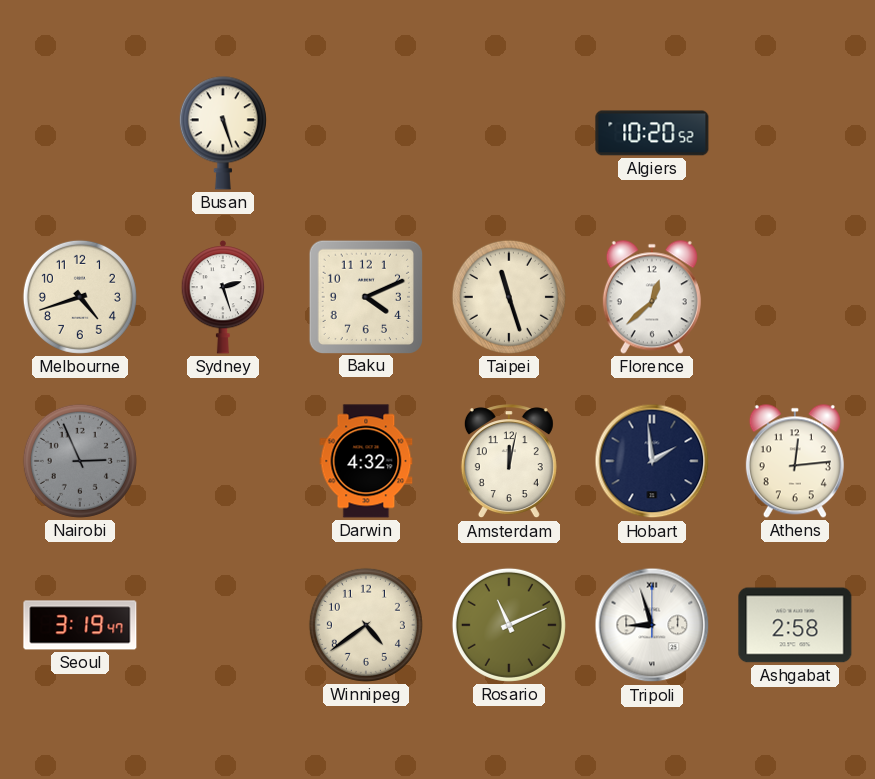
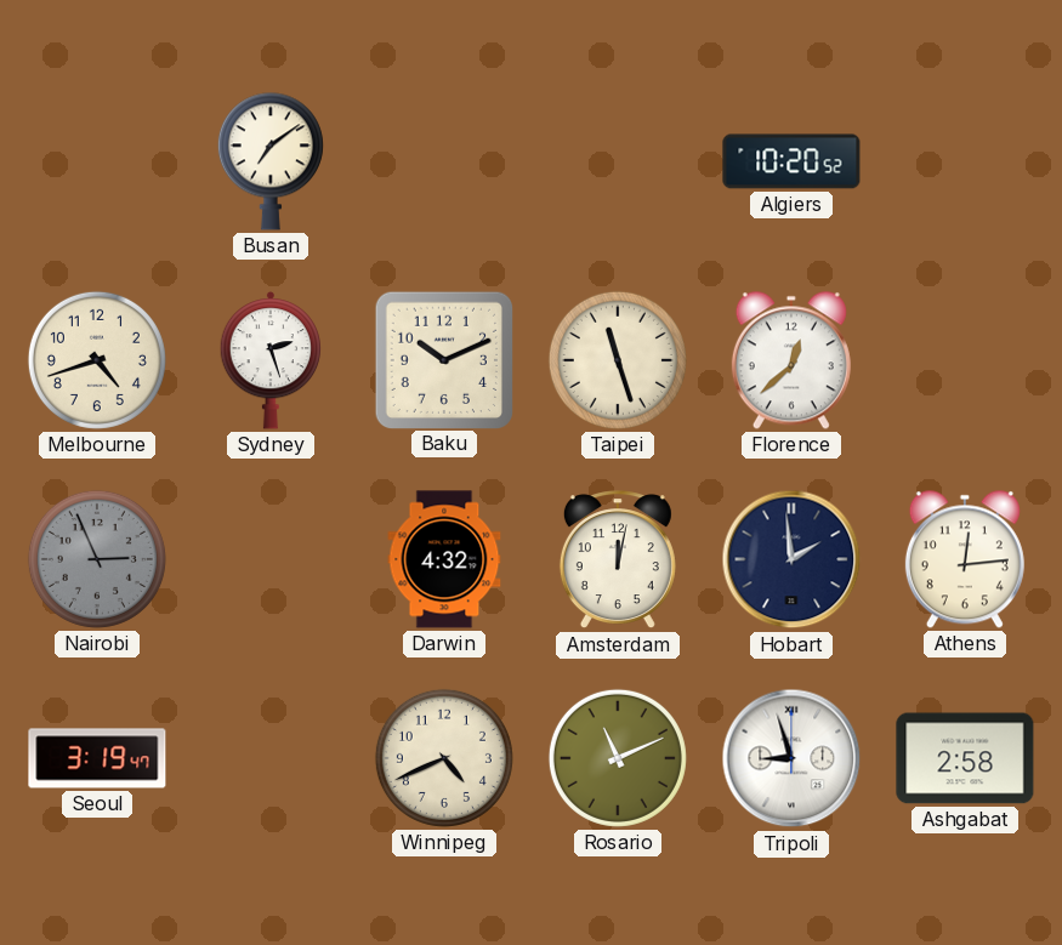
Busan: 5:27 -> 7:09
Baku: 4:11 -> 10:11
Winnipeg: 4:39 -> 4:41
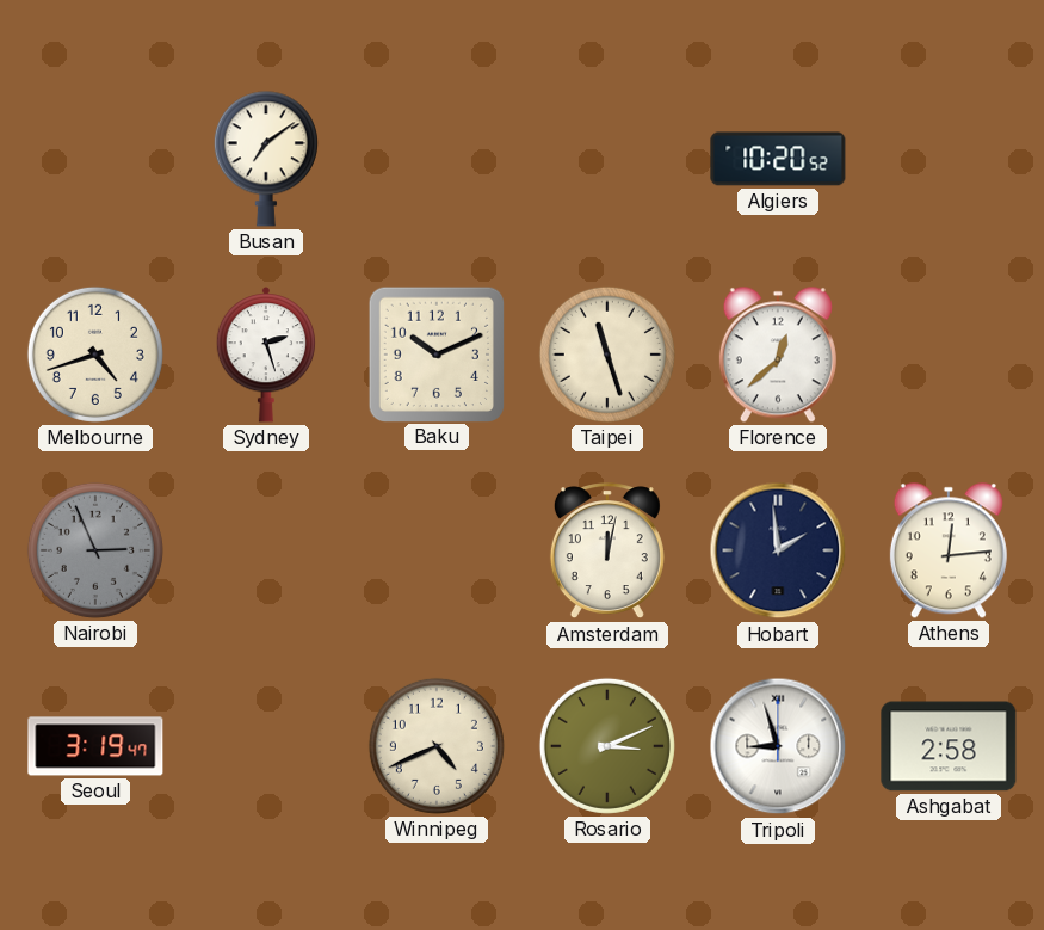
Darwin: 4:32 -> none
Rosario: 11:11 -> 3:11
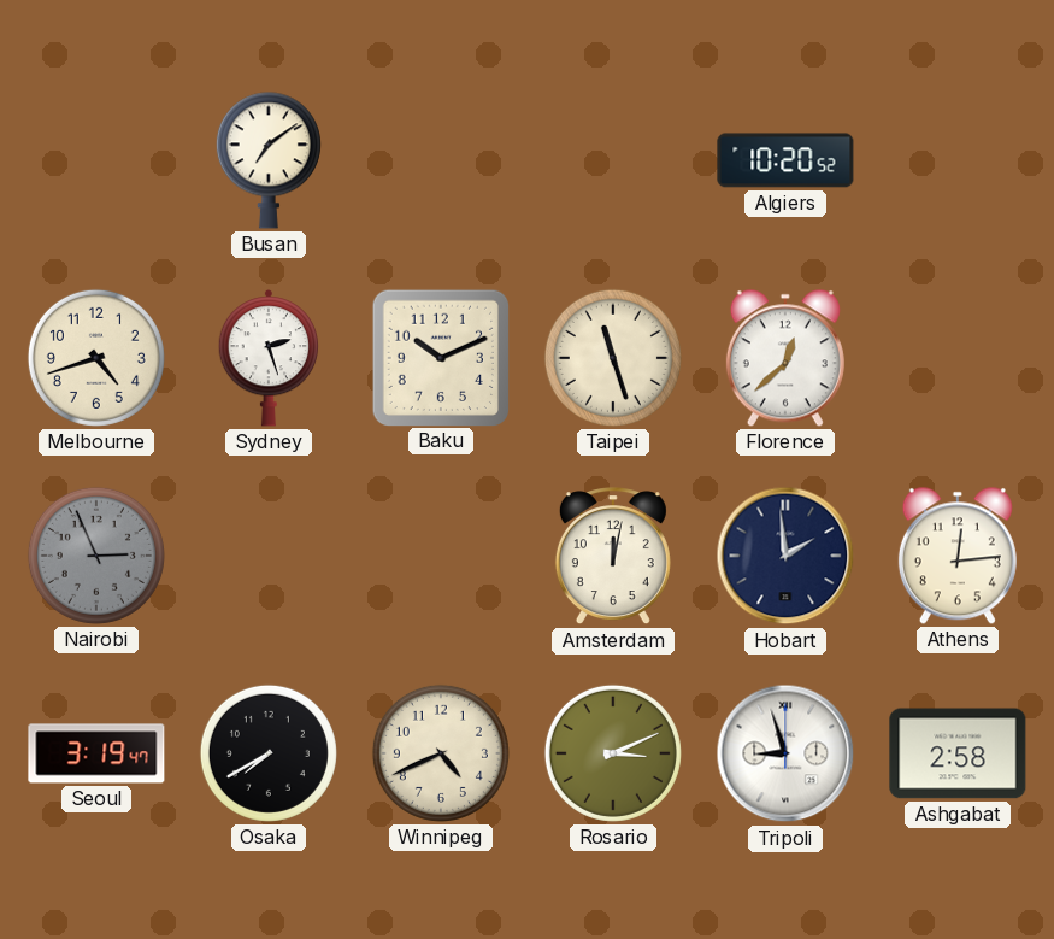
Osaka: none -> 7:40
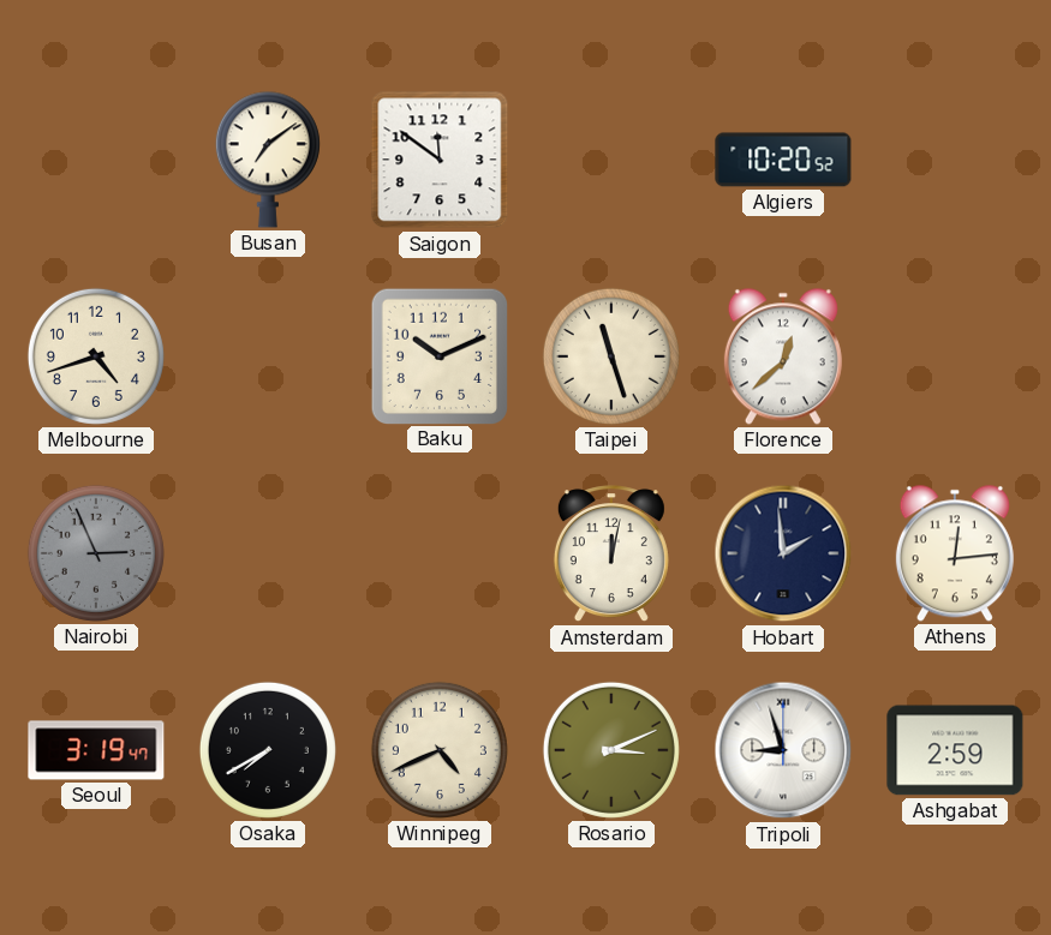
Saigon: none -> 11:51
Sydney: 2:27 -> none
Ashgabat: 2:58 -> 2:59
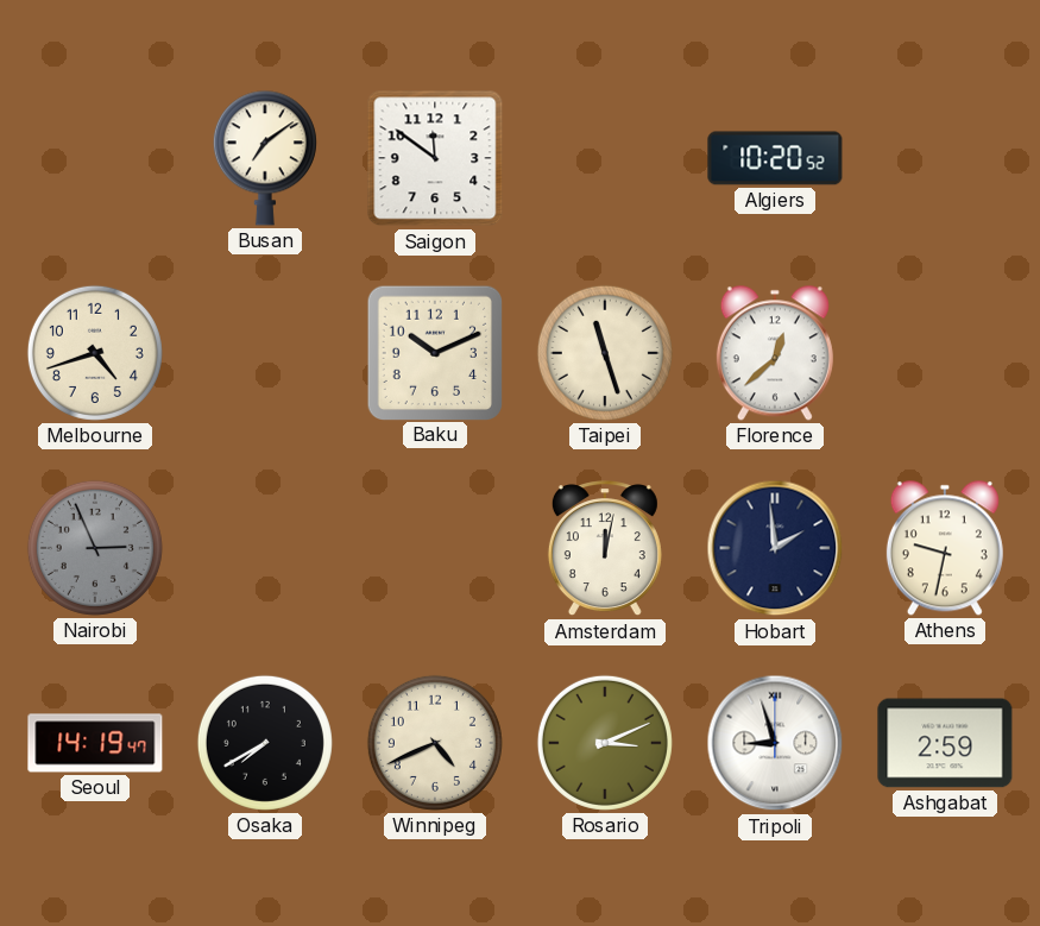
Athens: 12:14 -> 9:32
Seoul: 3:19 -> 14:19
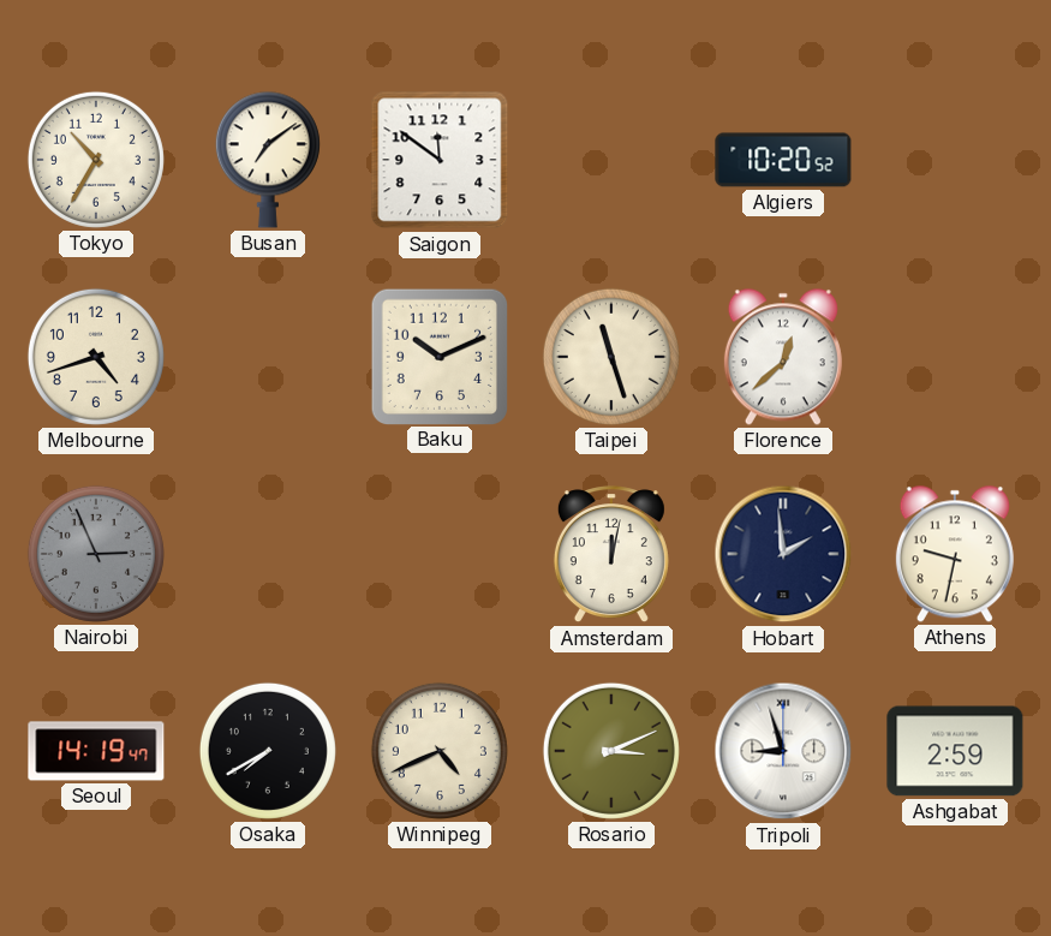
Tokyo: none -> 10:35
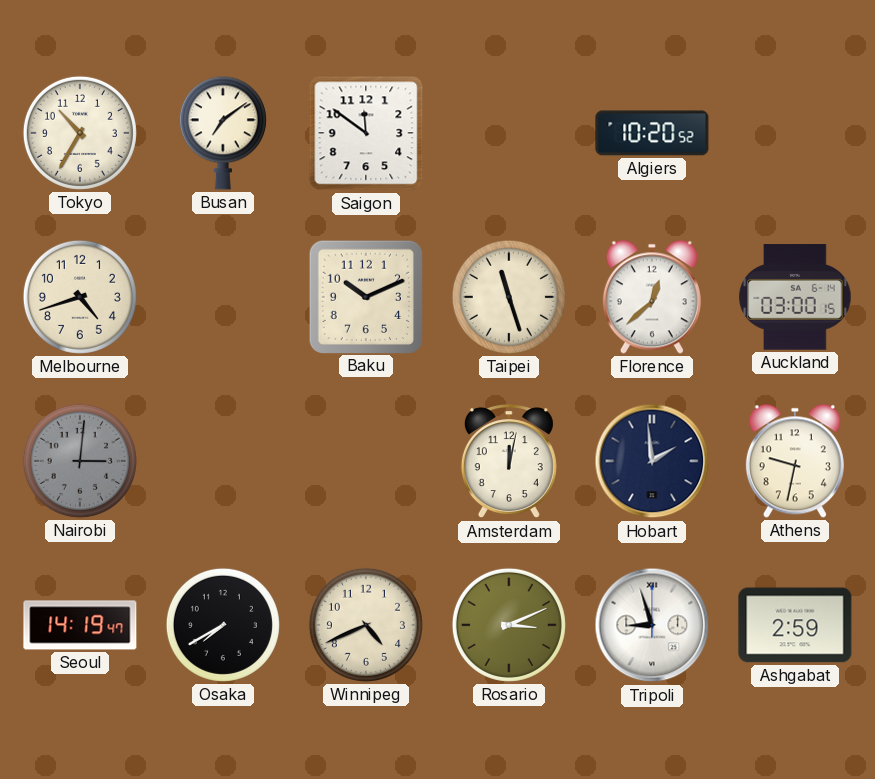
Auckland: none -> 03:00
Nairobi: 2:56 -> 3:01
